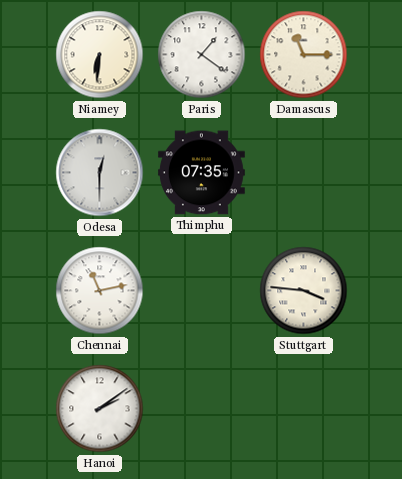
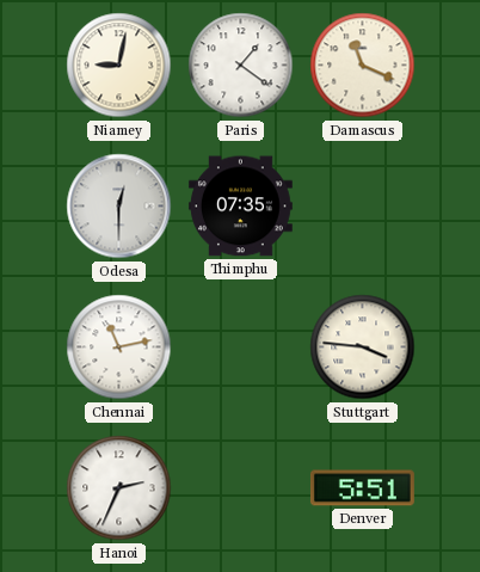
Niamey: 6:31 -> 9:02
Damascus: 11:15 -> 11:19
Hanoi: 2:09 -> 2:34
Denver: none -> 5:51
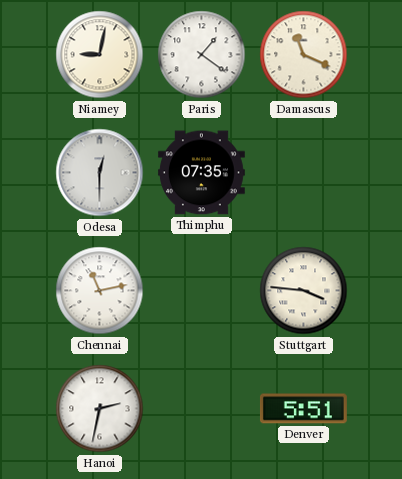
Hanoi: 2:34 -> 2:32
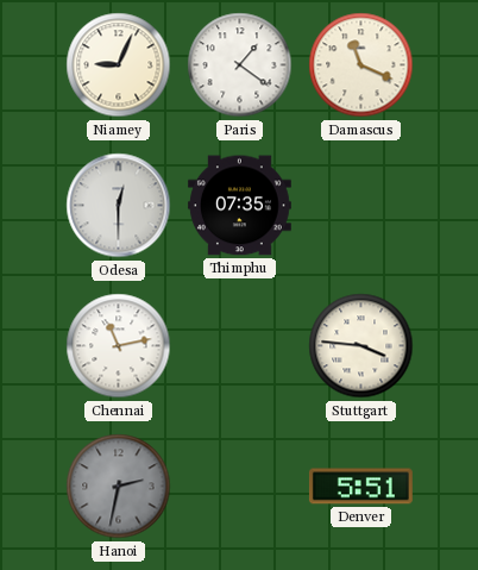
Niamey: 9:02 -> 9:04
Hanoi dial: white -> grey
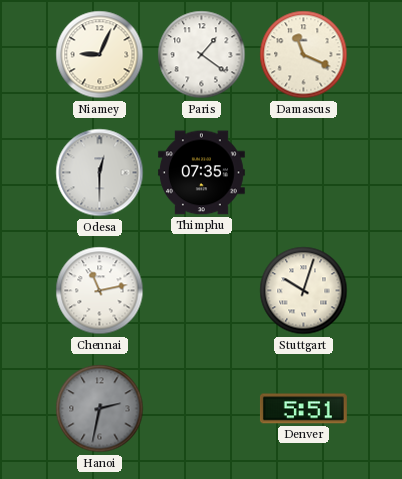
Stuttgart: 3:46 -> 10:03
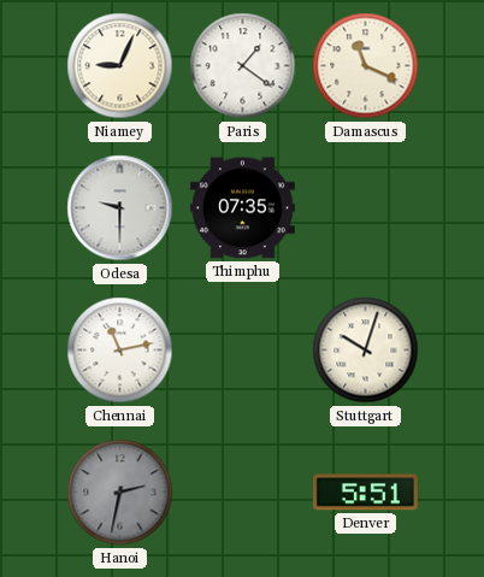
Odesa: 12:30 -> 9:30
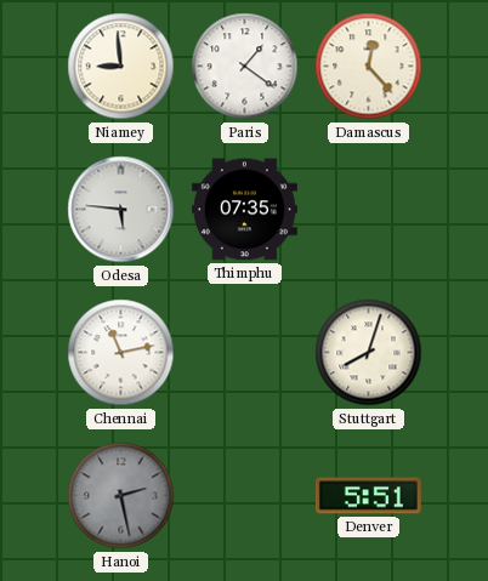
Niamey: 9:04 -> 8:59
Damascus: 11:19 -> 12:23
Odesa: 9:30 -> 5:46
Stuttgart: 10:03 -> 8:03
Hanoi: 2:32 -> 2:28
